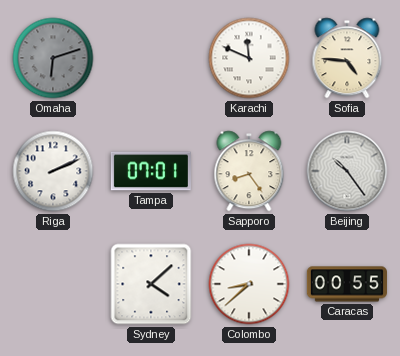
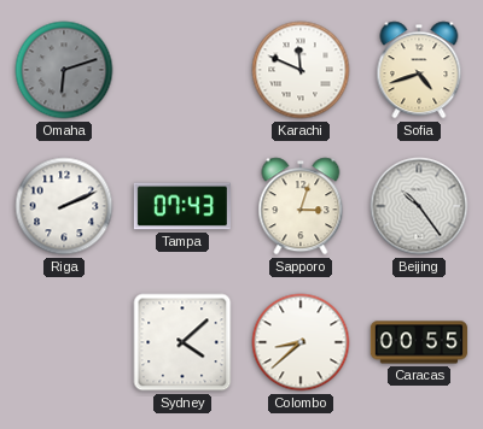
Sofia: 4:46 -> 4:42
Tampa: 07:01 -> 07:43
Sapporo: 8:24 -> 3:03
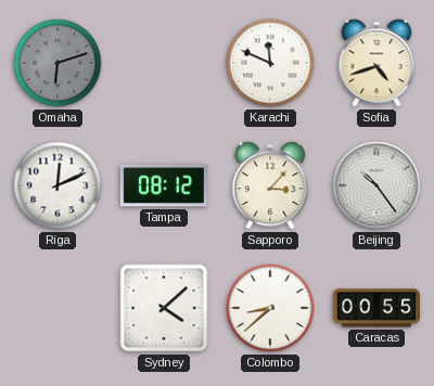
Riga: 2:11 -> 12:11
Tampa: 07:43 -> 08:12
Sapporo: 3:03 -> 3:07
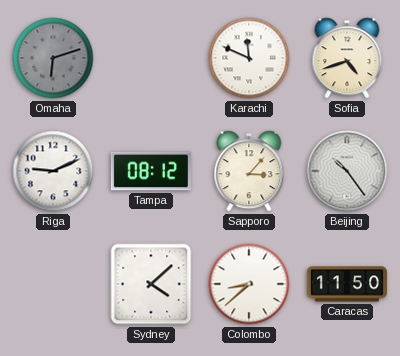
Riga: 12:11 -> 9:11
Caracas: 00:55 -> 11:50
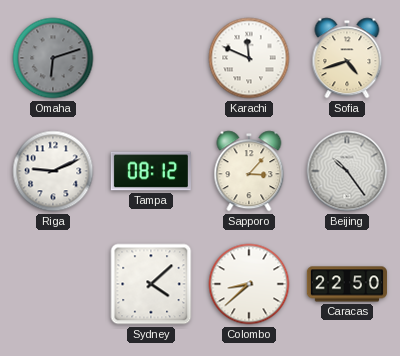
Caracas: 11:50 -> 22:50
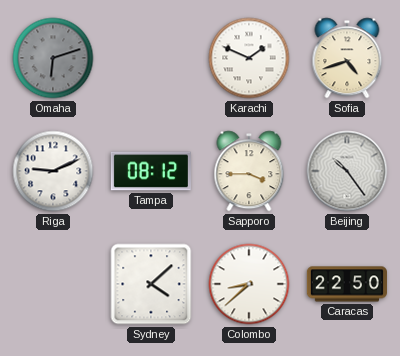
Karachi: 11:49 -> 1:49
Sapporo: 3:07 -> 3:45
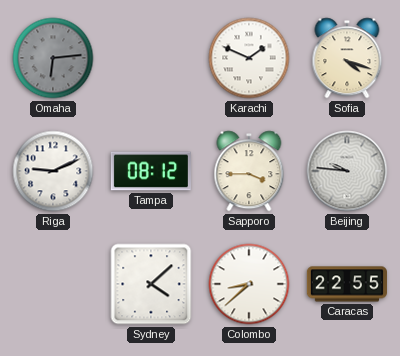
Omaha: 6:12 -> 6:14
Sofia: 4:42 -> 4:18
Beijing: 10:24 -> 9:46
Caracas: 22:50 -> 22:55
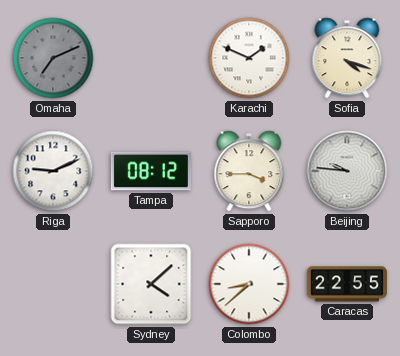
Omaha: 6:14 -> 7:11
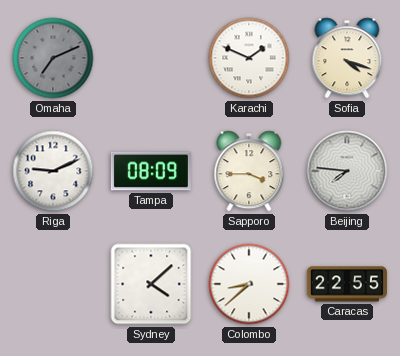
Tampa: 08:12 -> 08:09
Beijing: 9:46 -> 7:46
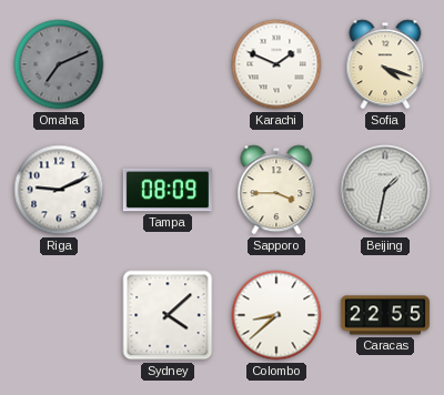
Beijing: 7:46 -> 1:32
